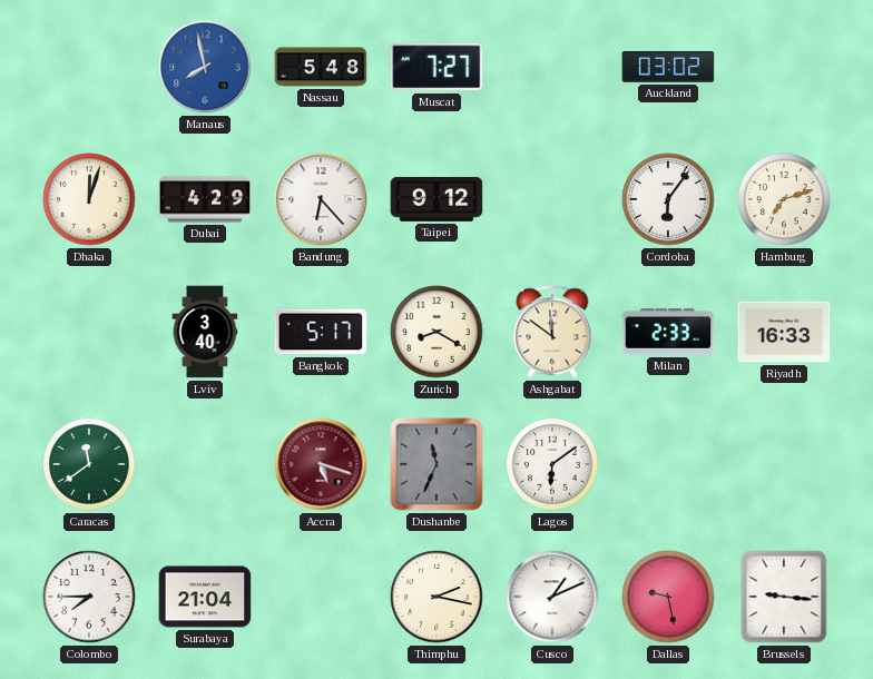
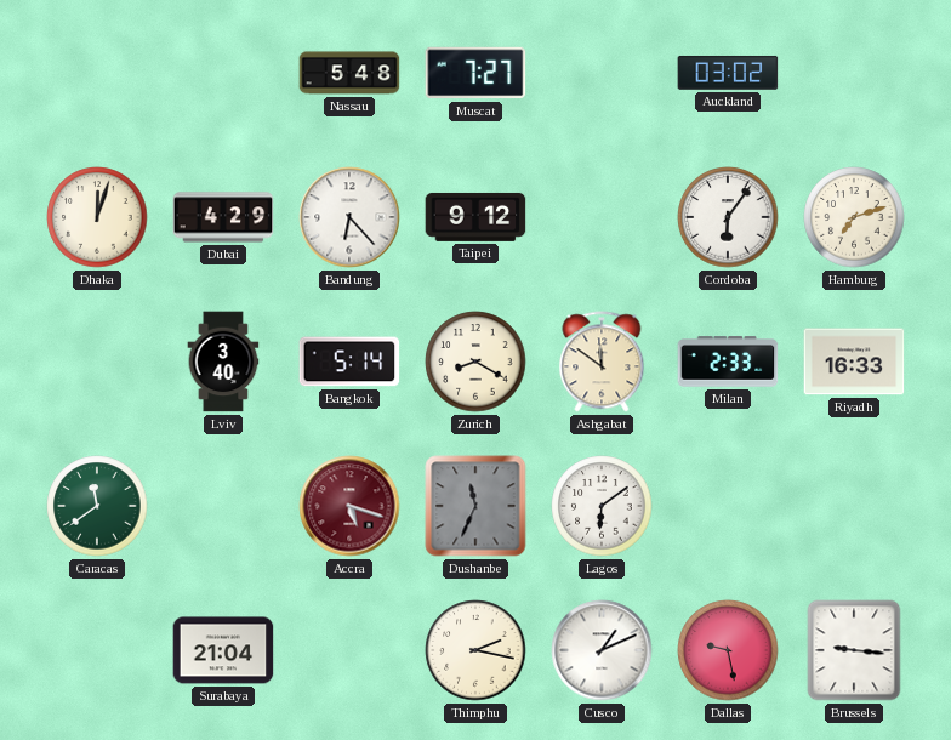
Manaus: 7:58 -> none
Bangkok: 5:17 -> 5:14
Colombo: 7:45 -> none
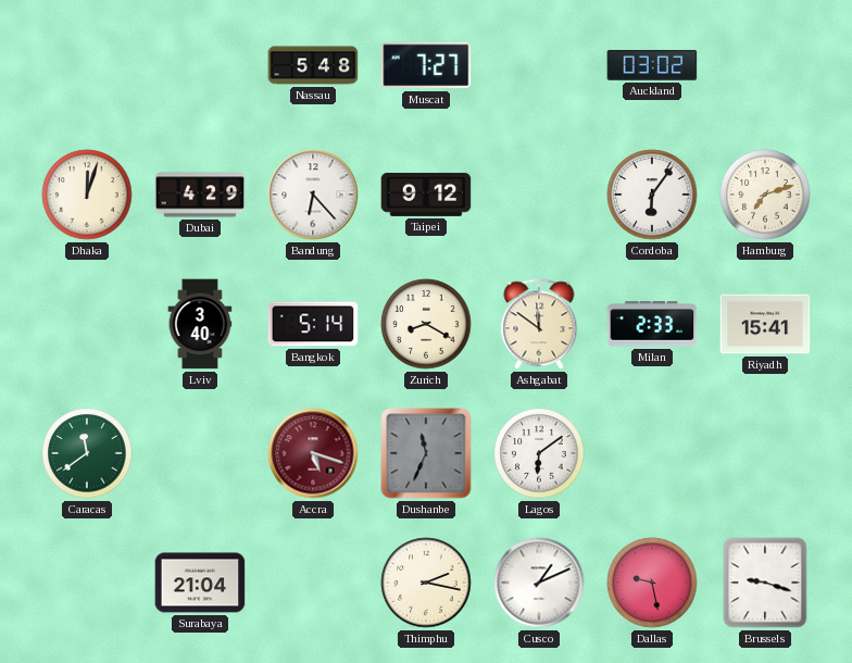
Riyadh: 16:33 -> 15:41
Brussels: 9:16 -> 9:18
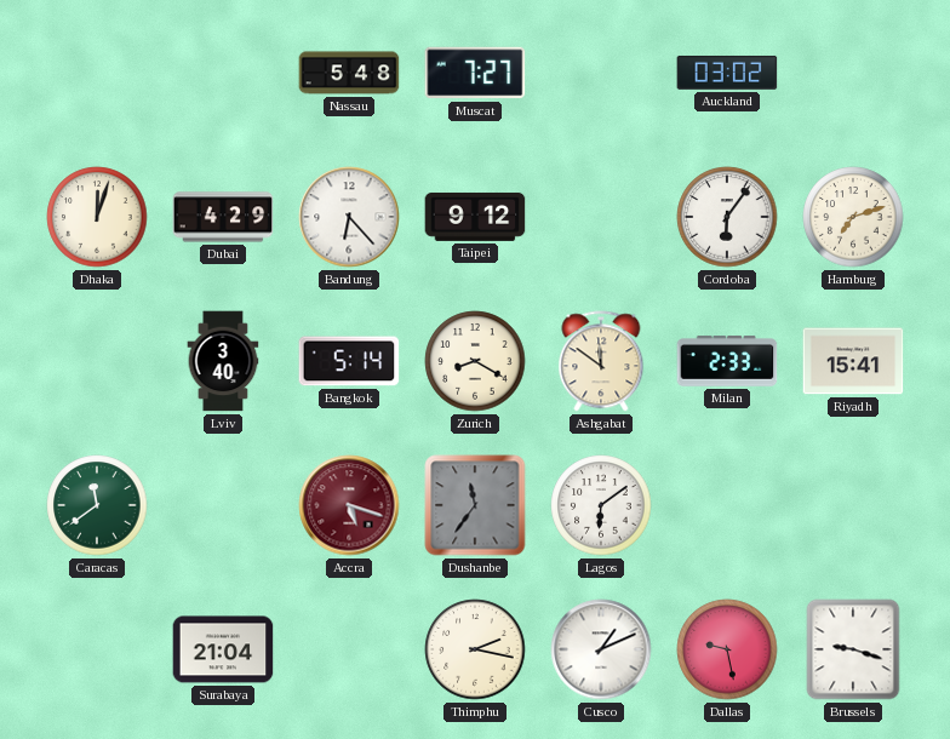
Dushanbe: 11:34 -> 11:36
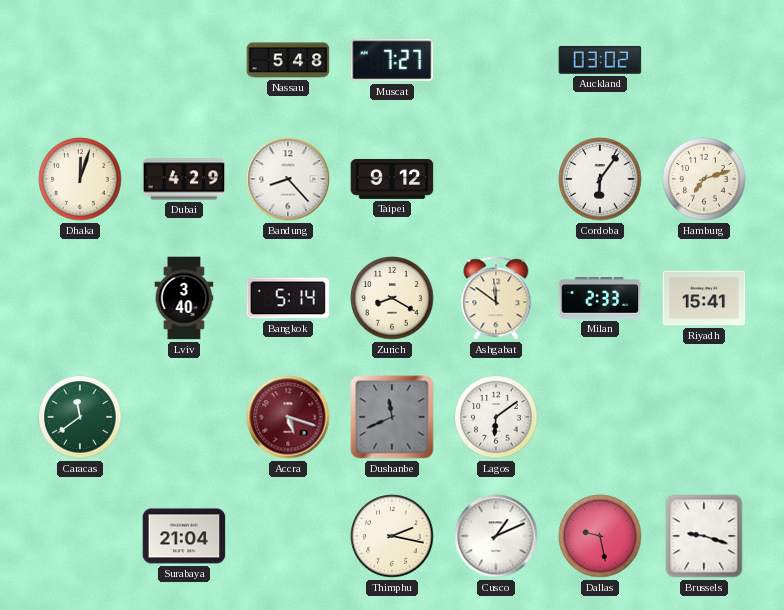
Bandung: 6:23 -> 8:23
Dushanbe: 11:36 -> 11:41
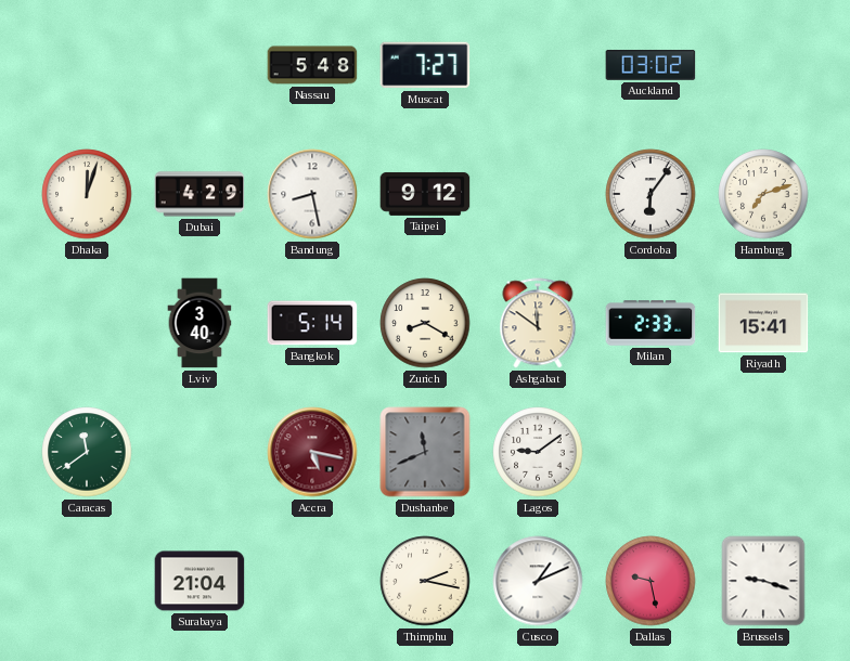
Bandung: 8:23 -> 8:28
Accra: 5:18 -> 5:17
Lagos: 6:09 -> 9:09
